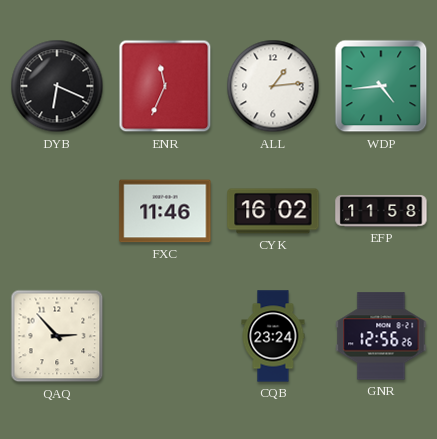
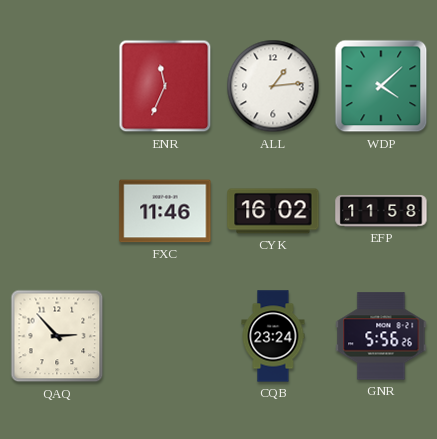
DYB: 6:19 -> none
WDP: 4:44 -> 4:08
GNR: 12:56 -> 5:56
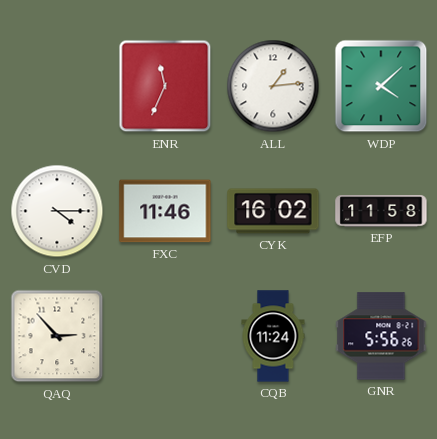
CVD: none -> 4:15
CQB: 23:24 -> 11:24
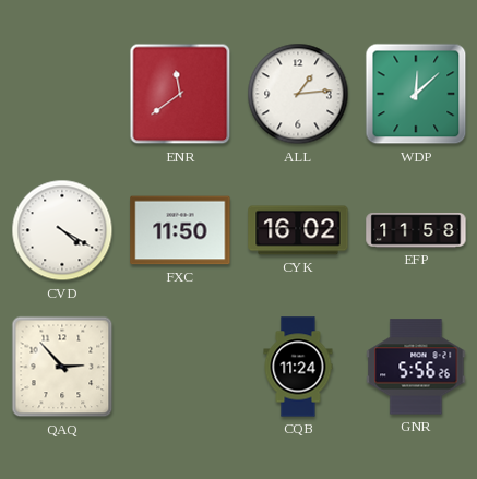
ENR: 11:34 -> 11:39
WDP: 4:08 -> 12:08
CVD: 4:15 -> 4:20
FXC: 11:46 -> 11:50
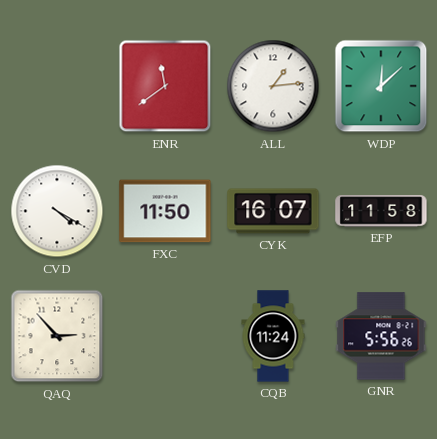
CYK: 16:02 -> 16:07
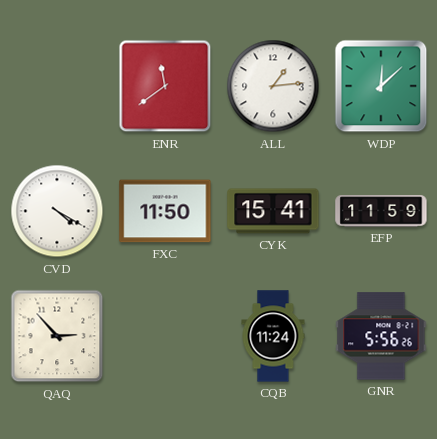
CYK: 16:07 -> 15:41
EFP: 11:58 -> 11:59
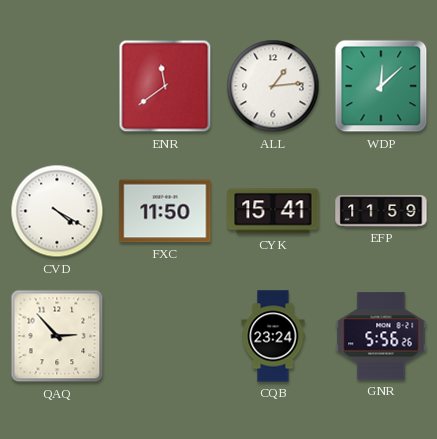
CQB: 11:24 -> 23:24
